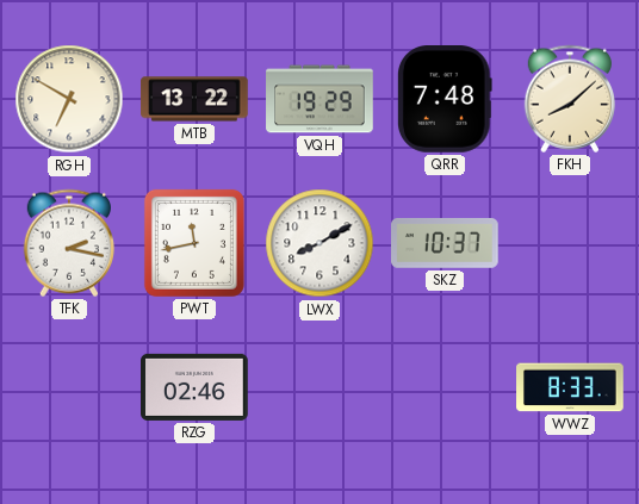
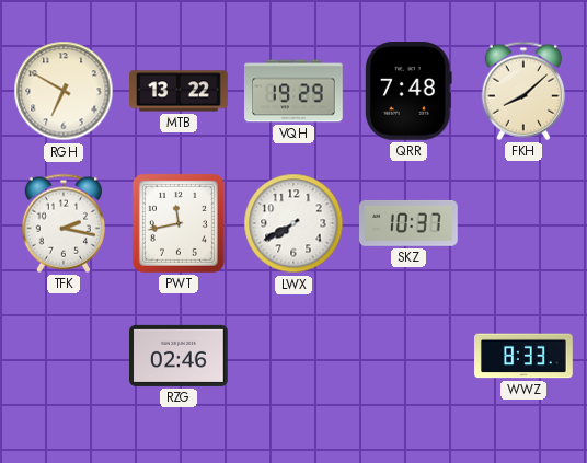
LWX: 8:10 -> 7:40
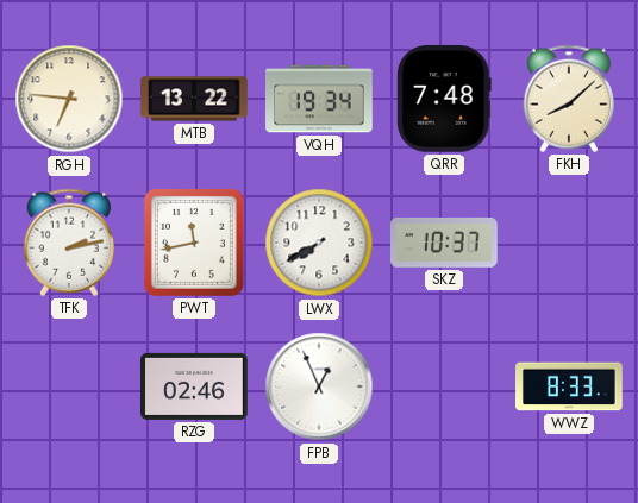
RGH: 6:50 -> 6:46
VQH: 19:29 -> 19:34
TFK: 2:17 -> 2:13
FPB: none -> 12:56
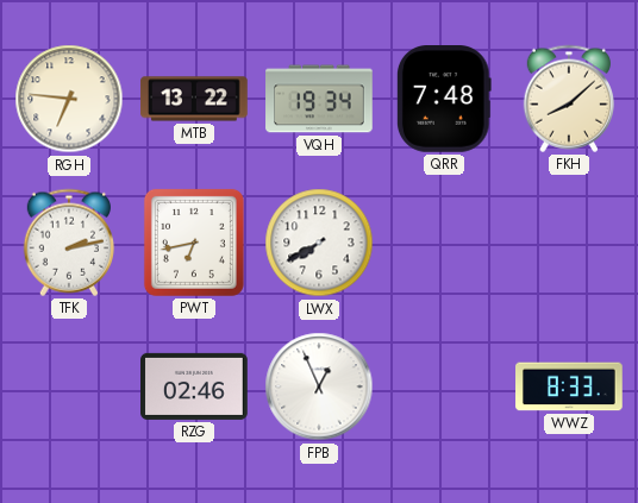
PWT: 11:43 -> 6:43
SKZ: 10:37 -> none
